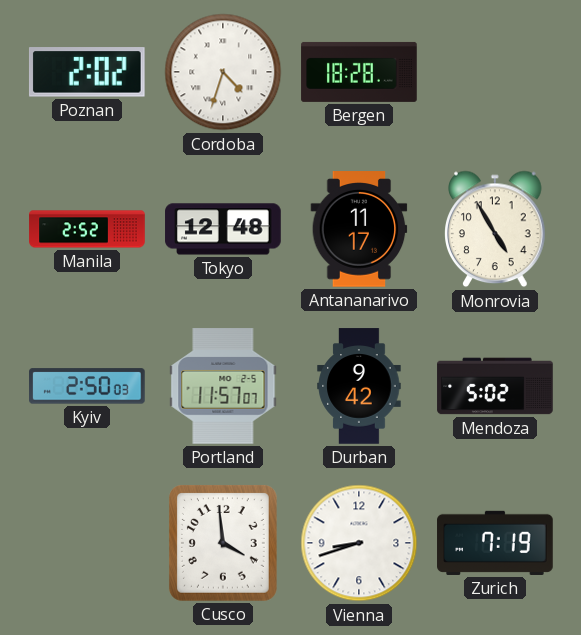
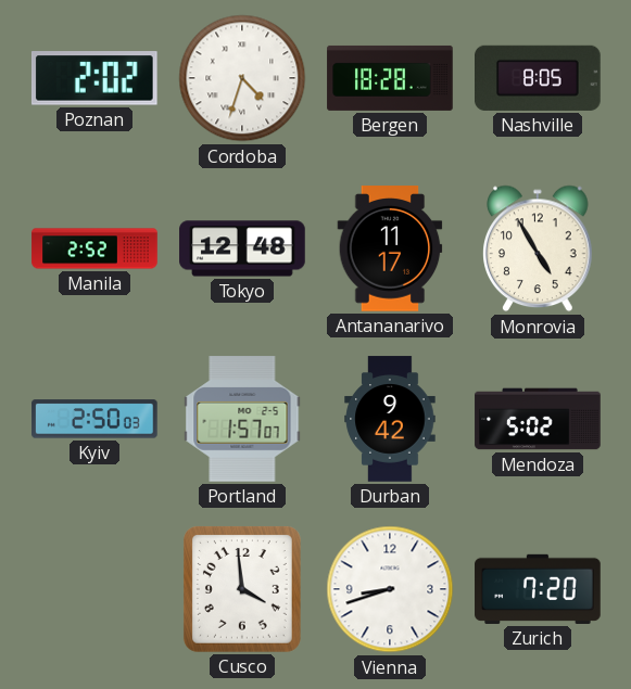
Nashville: none -> 8:05
Portland: 11:57 -> 1:57
Zurich: 7:19 -> 7:20
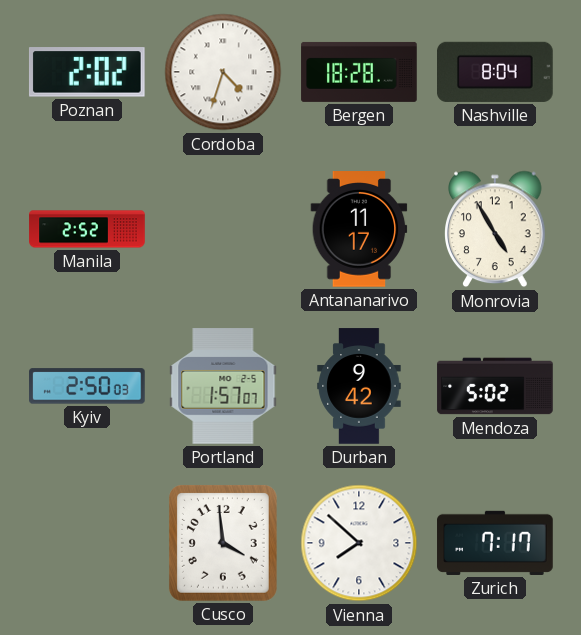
Nashville: 8:05 -> 8:04
Tokyo: 12:48 -> none
Vienna: 8:42 -> 7:52
Zurich: 7:20 -> 7:17
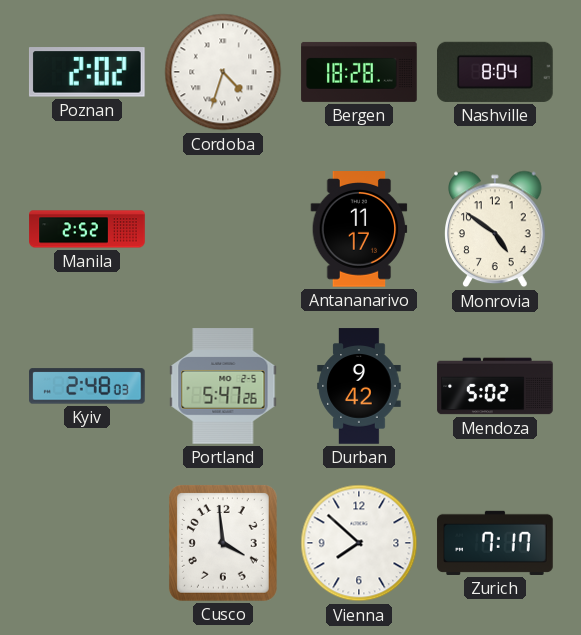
Monrovia: 4:55 -> 4:51
Kyiv: 2:50 -> 2:48
Portland: 1:57 -> 5:47
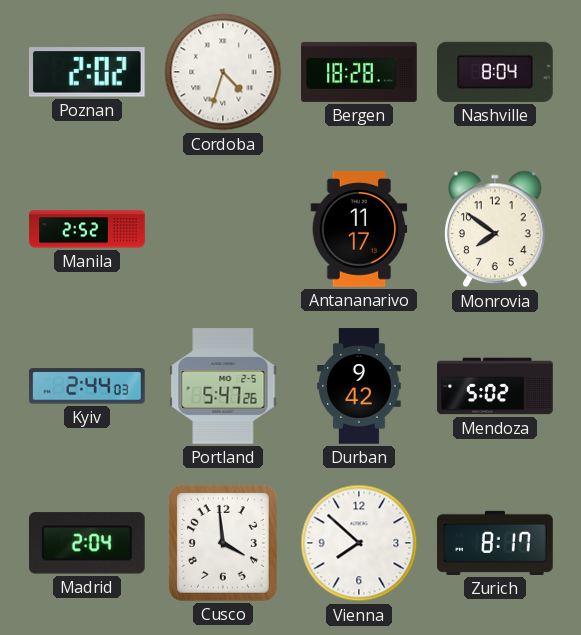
Monrovia: 4:51 -> 7:51
Kyiv: 2:48 -> 2:44
Madrid: none -> 2:04
Zurich: 7:17 -> 8:17
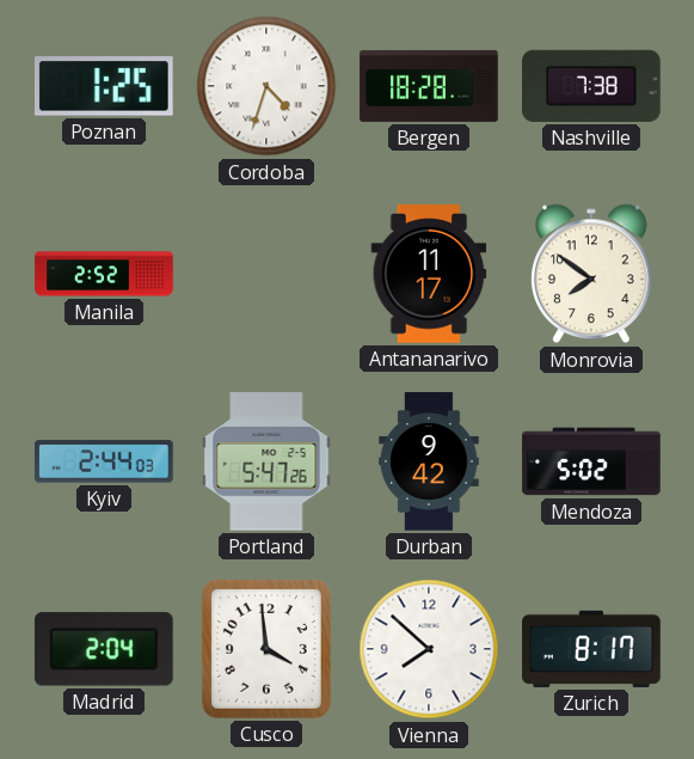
Poznan: 2:02 -> 1:25
Nashville: 8:04 -> 7:38
